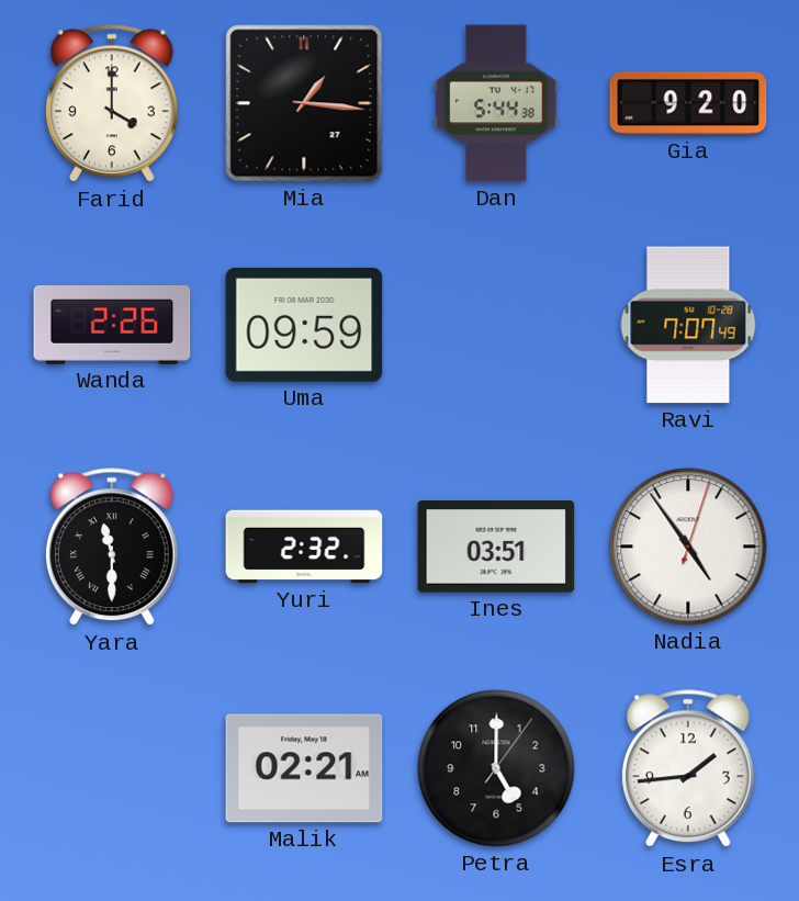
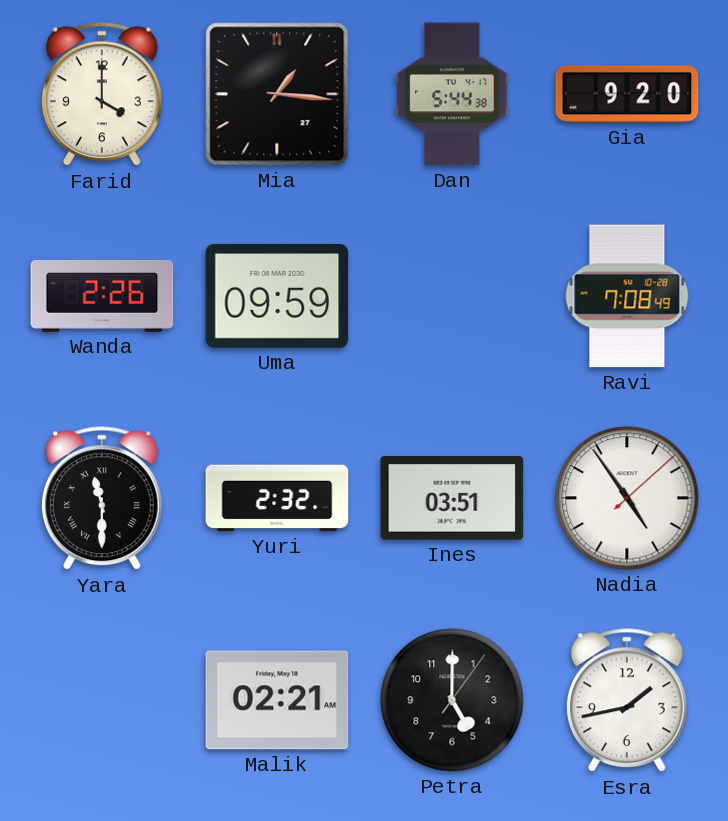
Ravi: 7:07 -> 7:08
Nadia: 4:54:03 -> 4:54:08
Esra: 1:44 -> 1:43
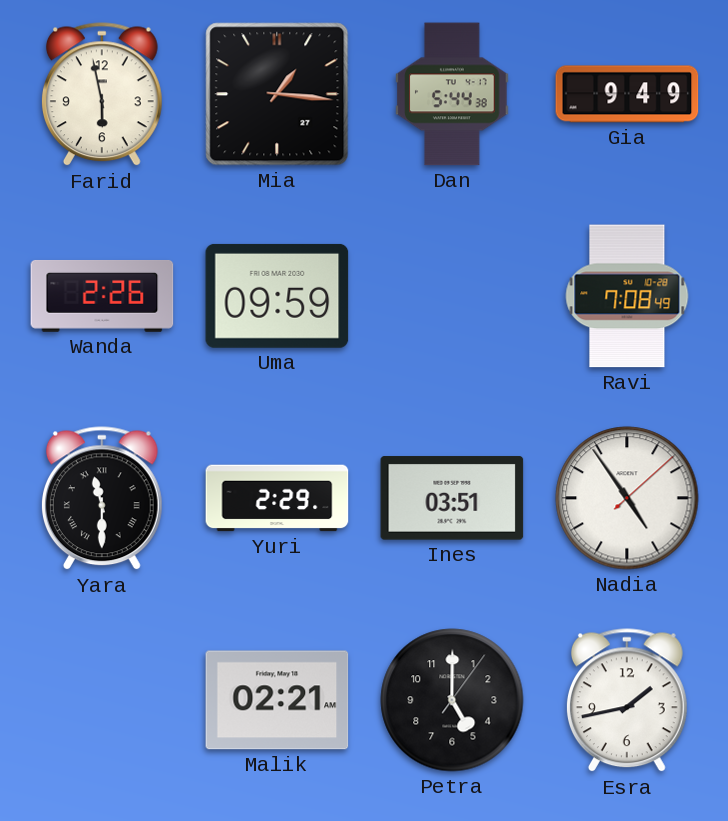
Farid: 4:00 -> 5:58
Gia: 9:20 -> 9:49
Yuri: 2:32 -> 2:29
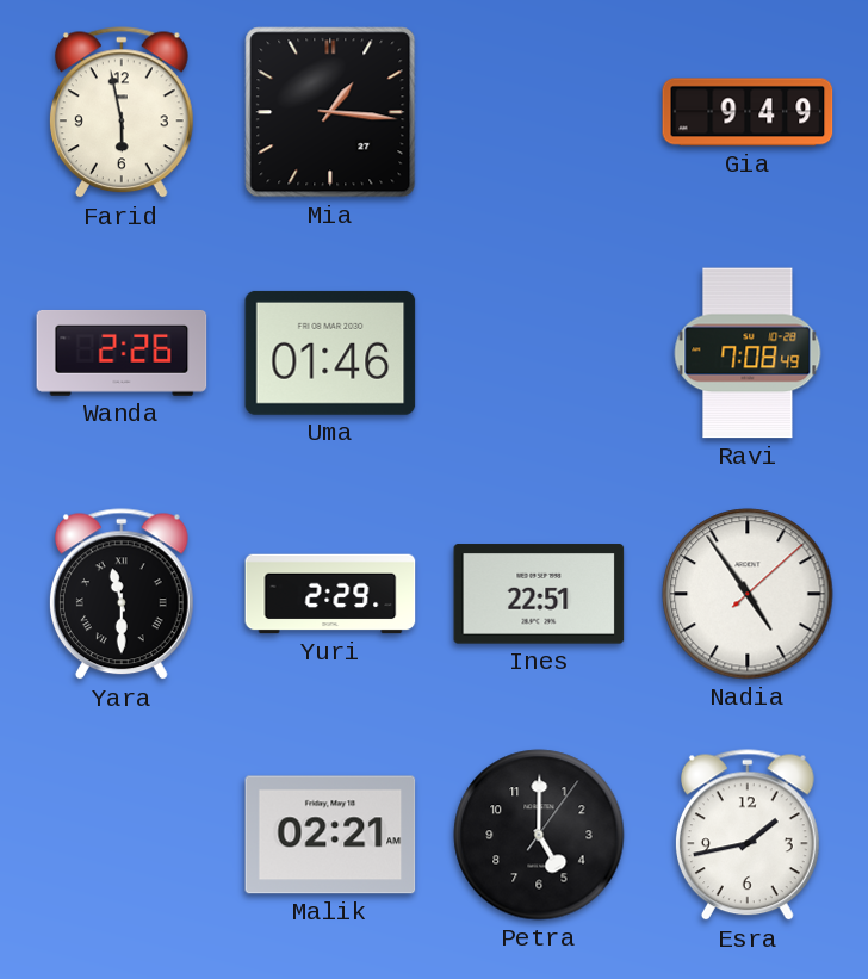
Dan: 5:44 -> none
Uma: 09:59 -> 01:46
Ines: 03:51 -> 22:51
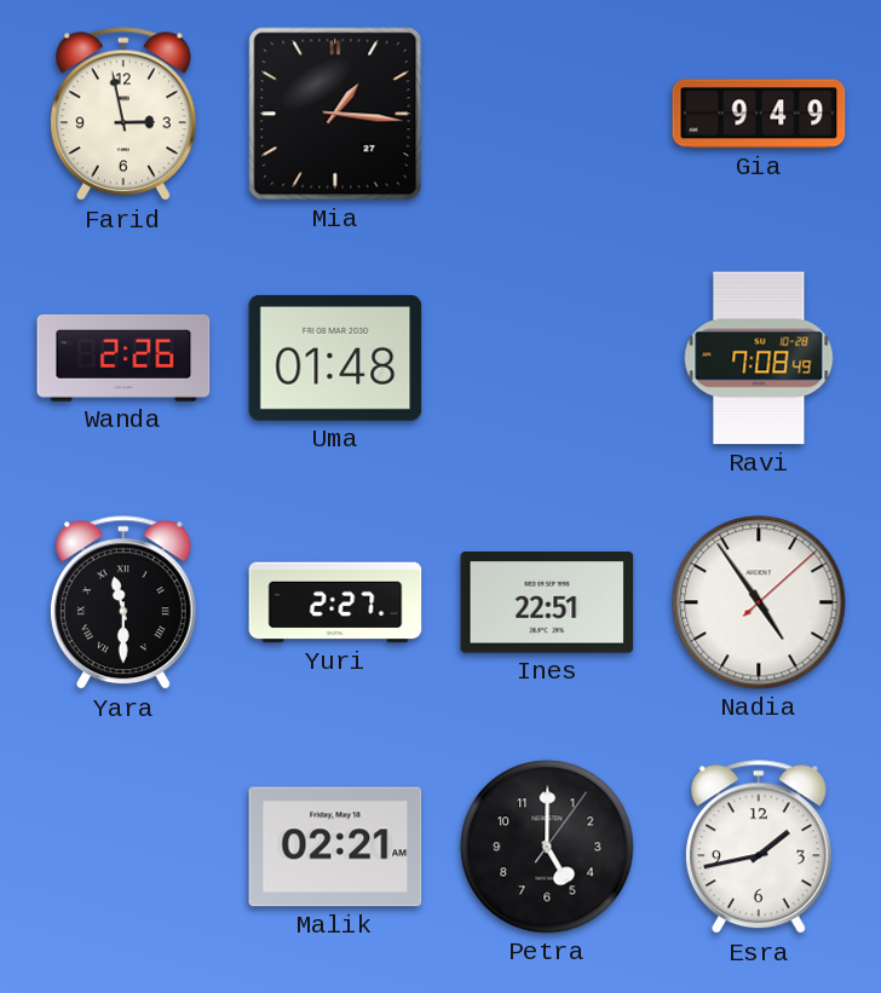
Farid: 5:58 -> 2:58
Uma: 01:46 -> 01:48
Yuri: 2:29 -> 2:27
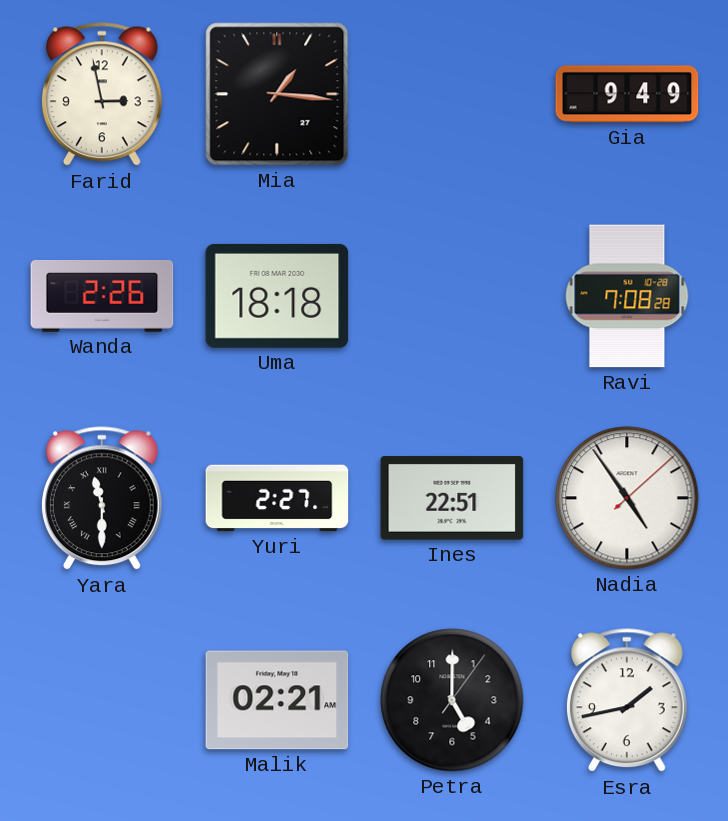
Uma: 01:48 -> 18:18
Ravi: 7:08:49 -> 7:08:28
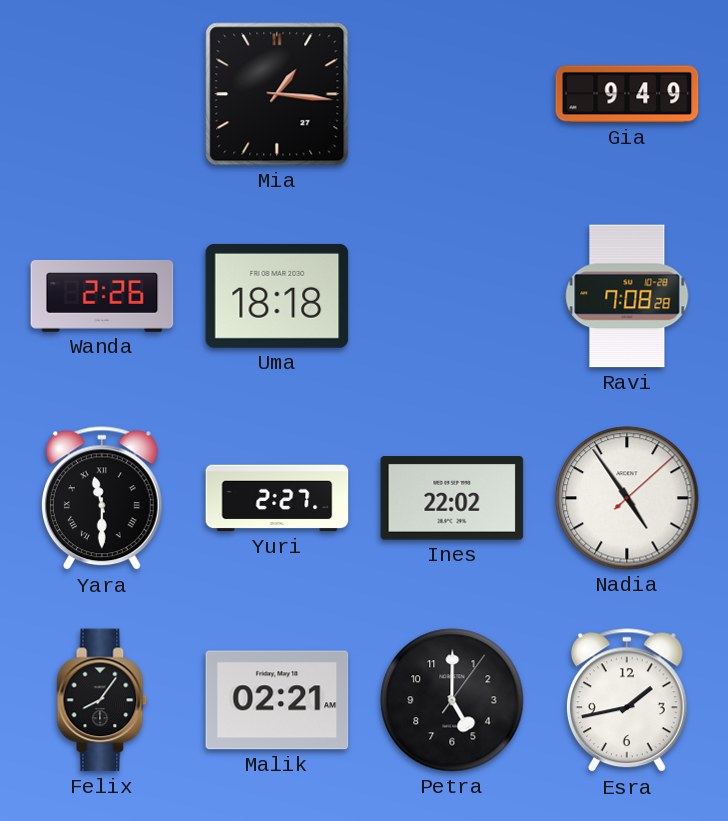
Farid: 2:58 -> none
Ines: 22:51 -> 22:02
Felix: none -> 8:06
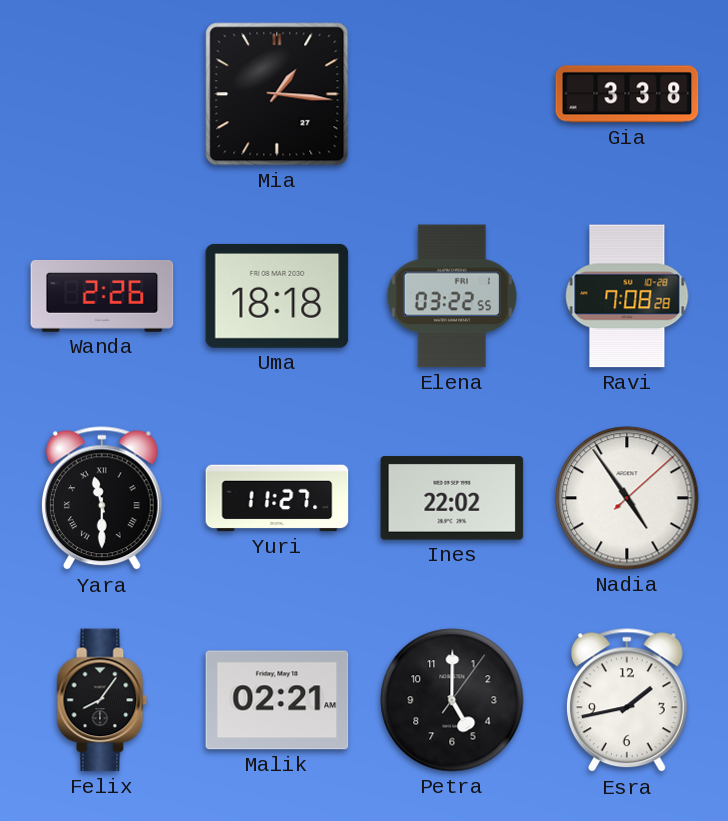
Gia: 9:49 -> 3:38
Elena: none -> 03:22
Yuri: 2:27 -> 11:27
